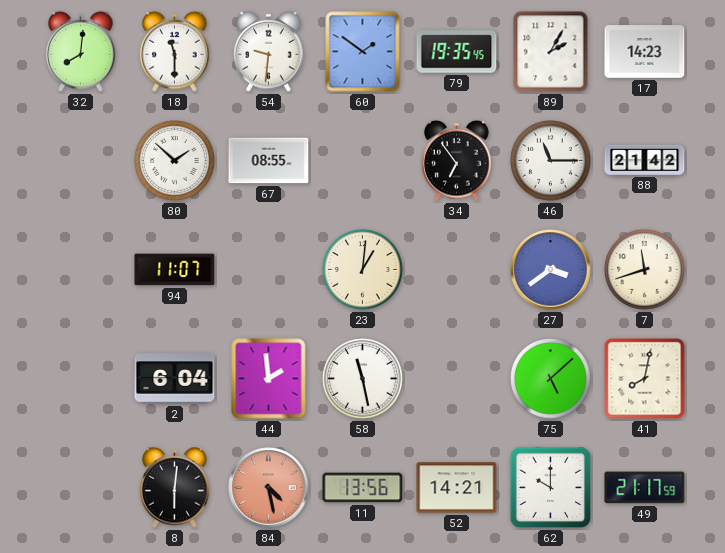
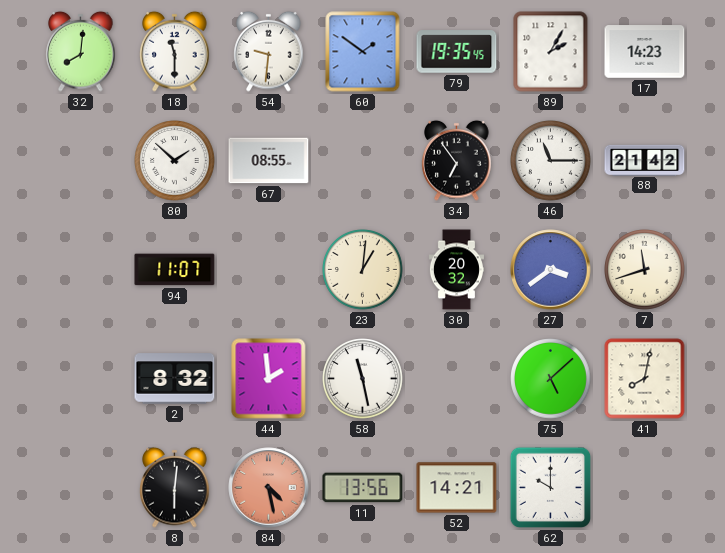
30: none -> 20:32
2: 6:04 -> 8:32
49: 21:17 -> none
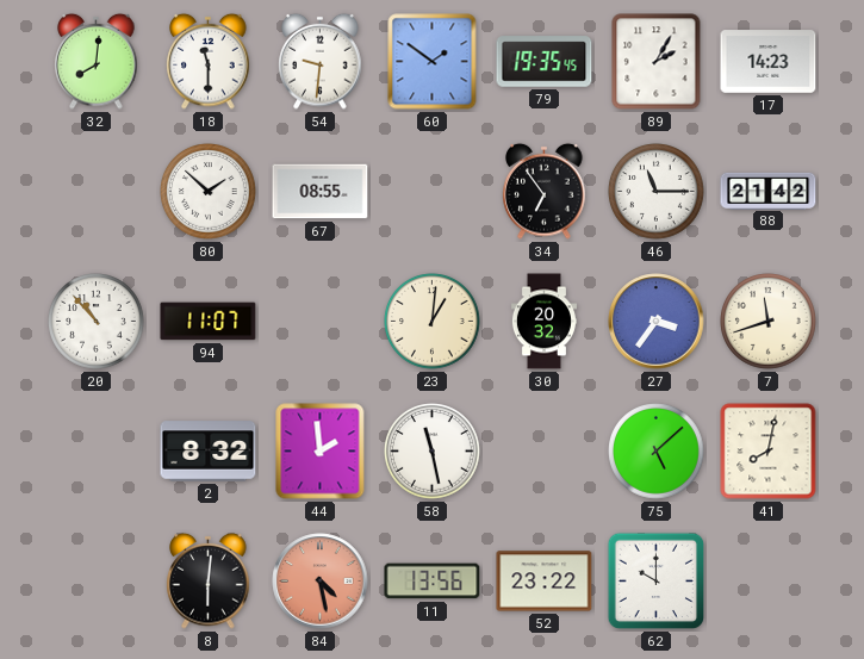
20: none -> 10:53
27: 3:39 -> 3:36
52: 14:21 -> 23:22
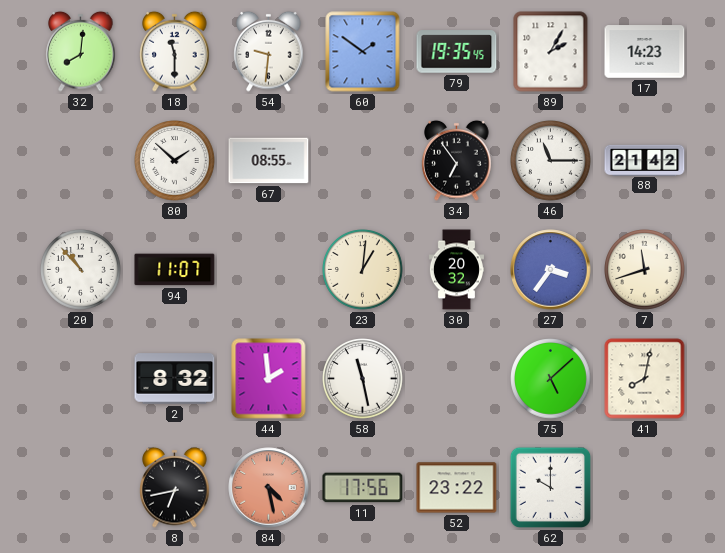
8: 6:01 -> 6:43
11: 13:56 -> 17:56
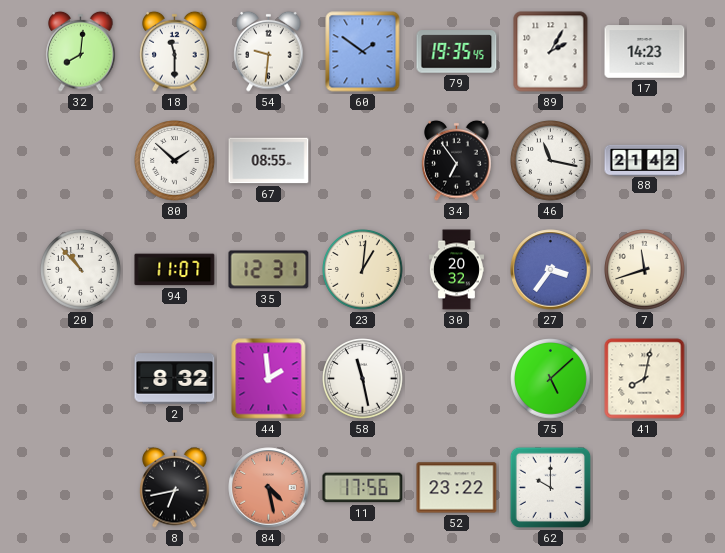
46: 11:15 -> 11:17
35: none -> 12:31
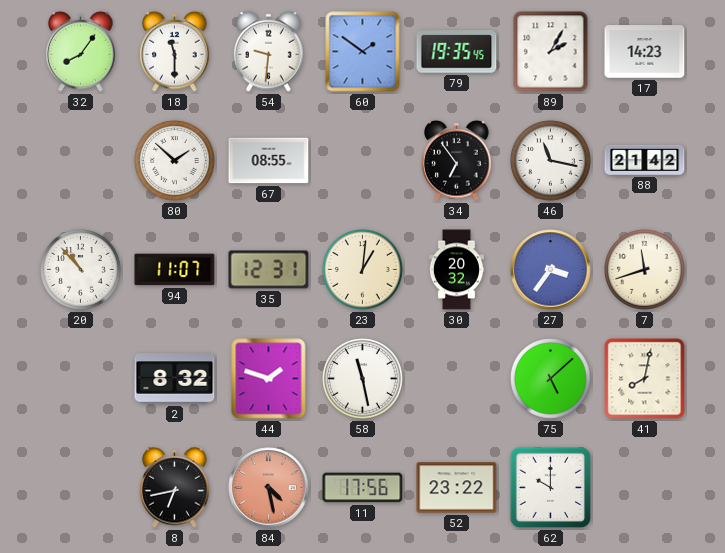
32: 8:01 -> 8:06
44: 1:59 -> 1:48
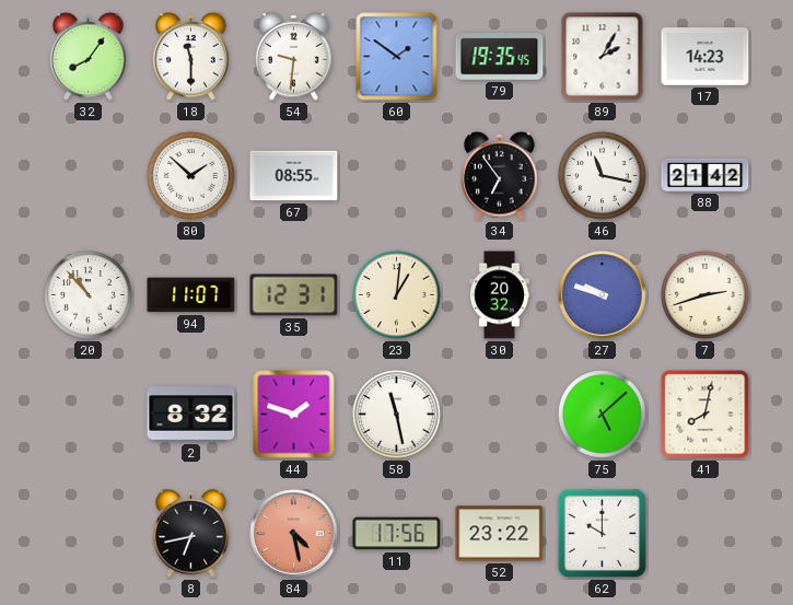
27: 3:36 -> 9:48
7: 11:42 -> 2:42
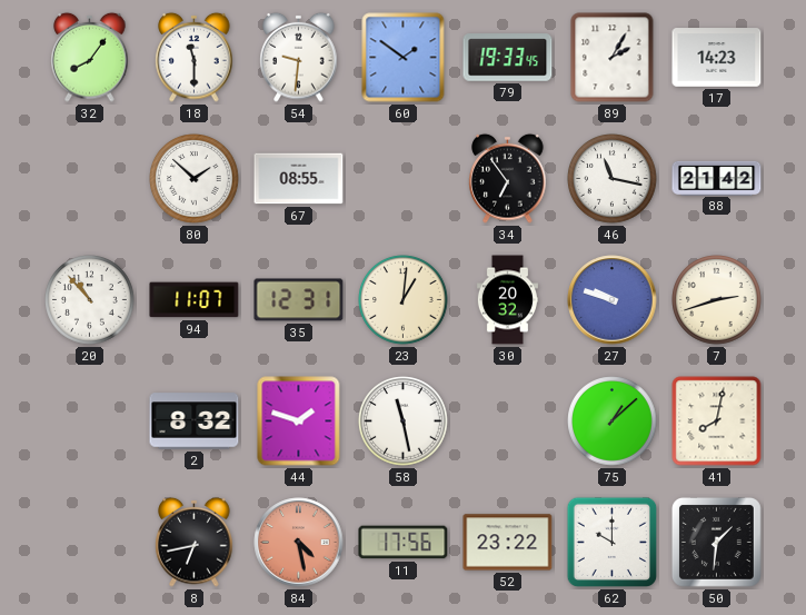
79: 19:35 -> 19:33
75: 5:08 -> 1:08
50: none -> 1:31
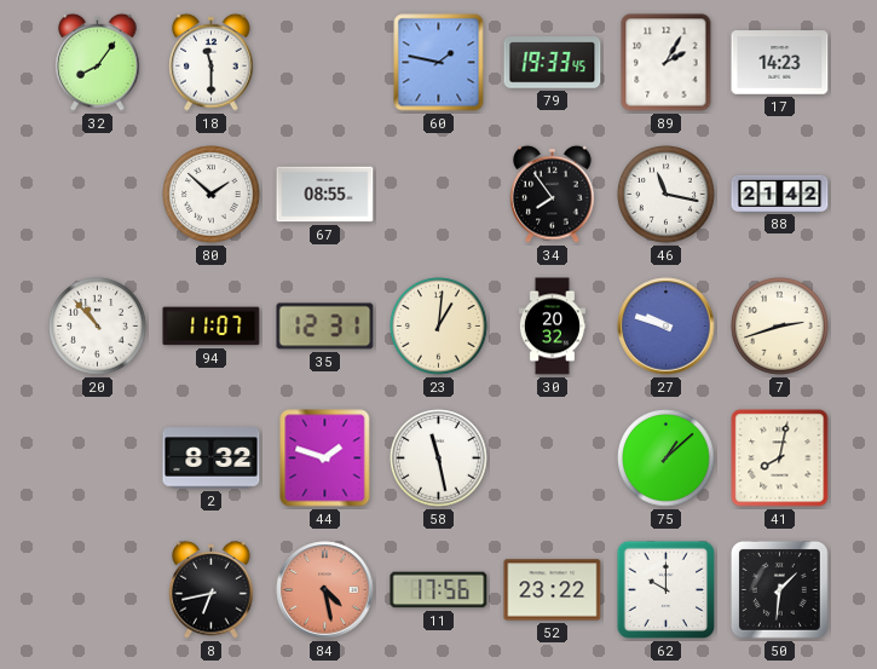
54: 9:31 -> none
60: 1:51 -> 1:47
34: 6:54 -> 7:54
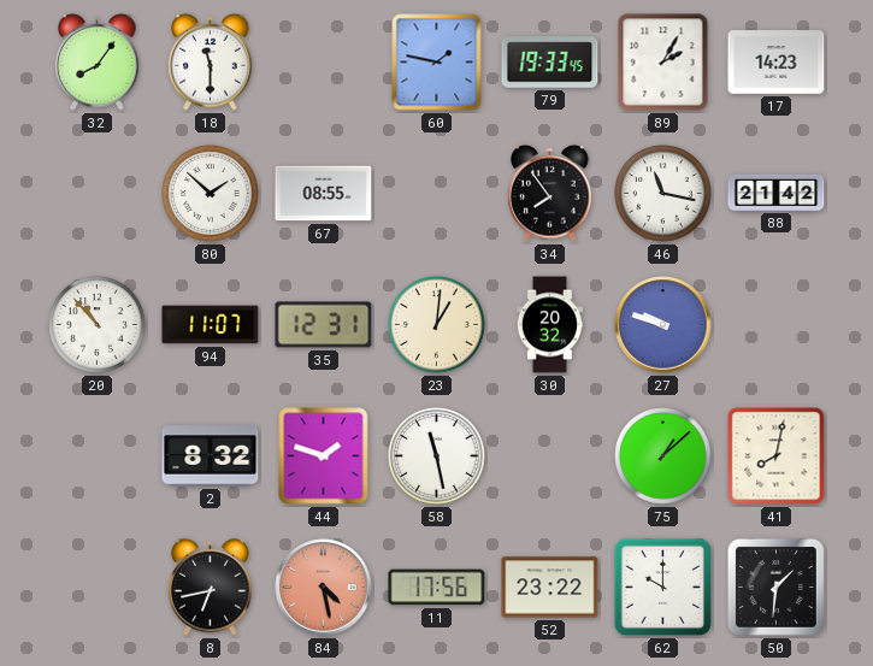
7: 2:42 -> none
